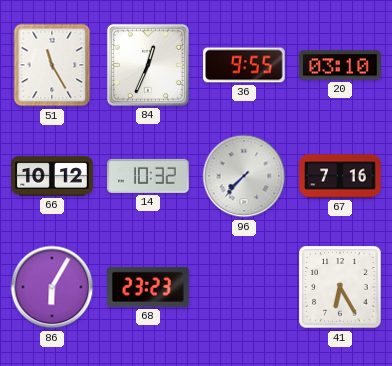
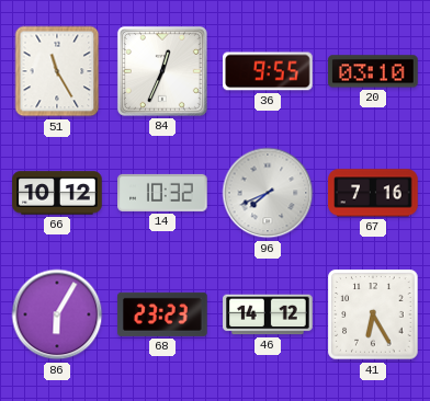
96: 7:37 -> 7:41
46: none -> 14:12
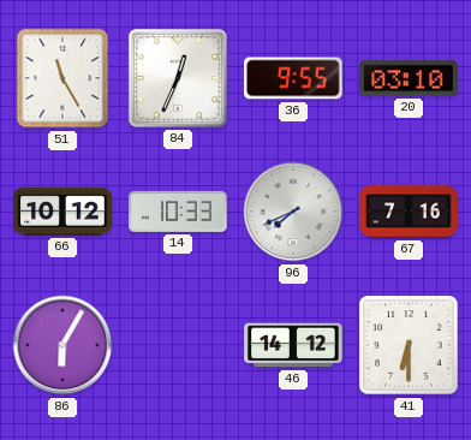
14: 10:32 -> 10:33
68: 23:23 -> none
41: 6:25 -> 6:30
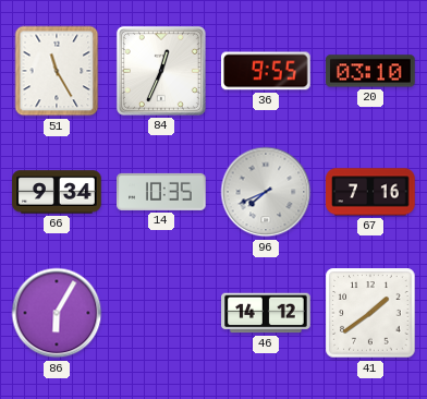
66: 10:12 -> 9:34
14: 10:33 -> 10:35
41: 6:30 -> 1:39
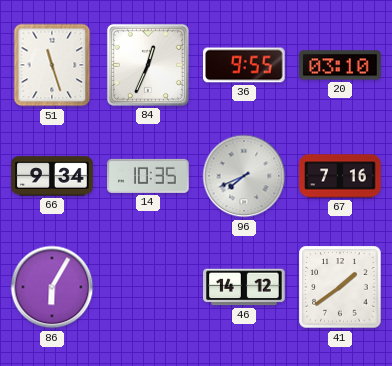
51: 11:25 -> 11:27
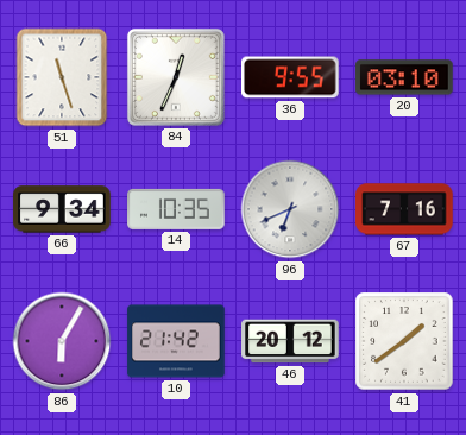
96: 7:41 -> 6:41
10: none -> 21:42
46: 14:12 -> 20:12
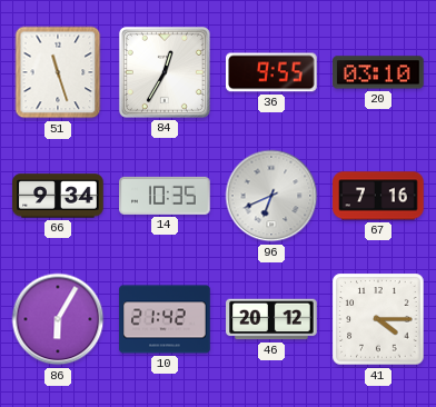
84: 12:34 -> 12:35
41: 1:39 -> 4:15
